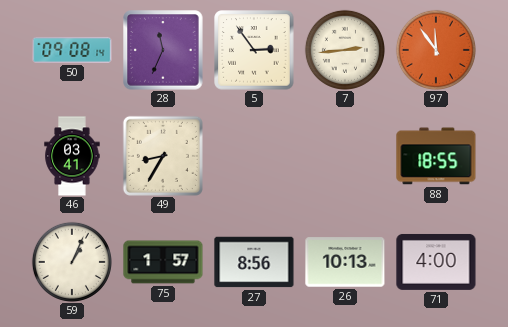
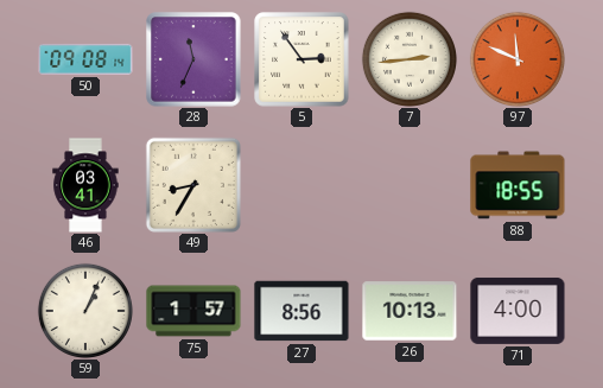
97: 11:54 -> 11:49
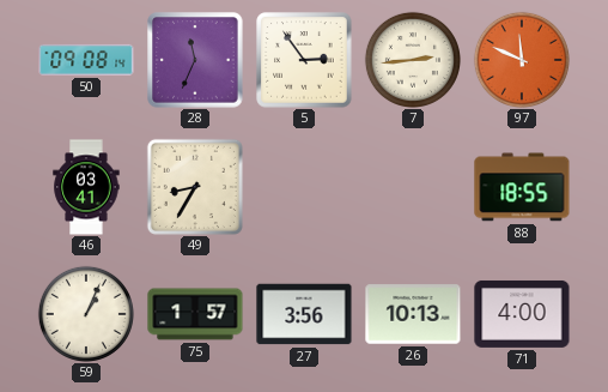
27: 8:56 -> 3:56
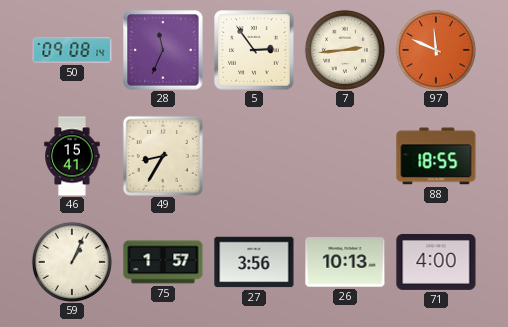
46: 03:41 -> 15:41
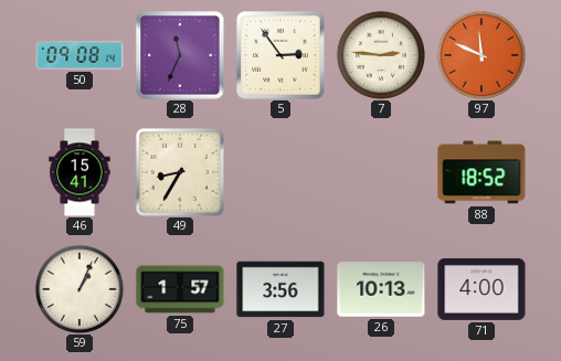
7: 2:44 -> 2:46
88: 18:55 -> 18:52
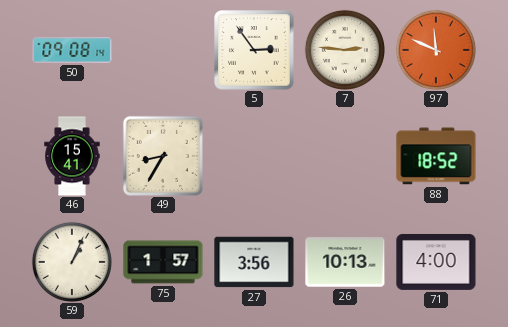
28: 11:34 -> none
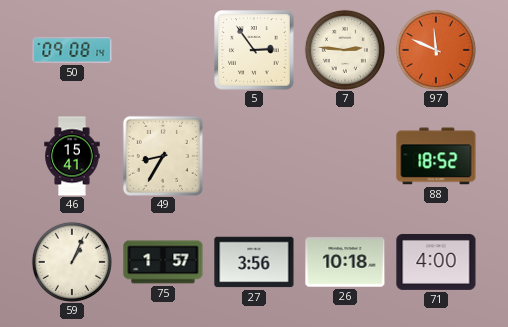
26: 10:13 -> 10:18
